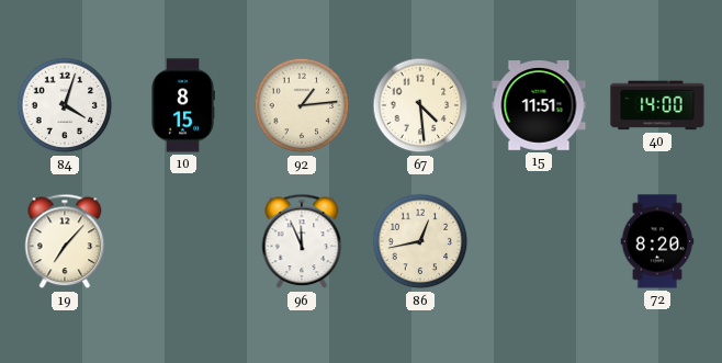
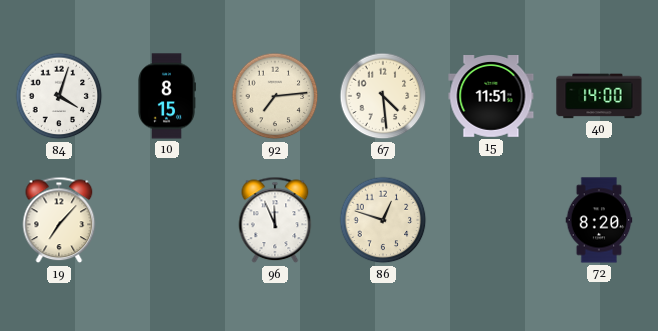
92: 1:14 -> 7:14
86: 12:43 -> 12:48
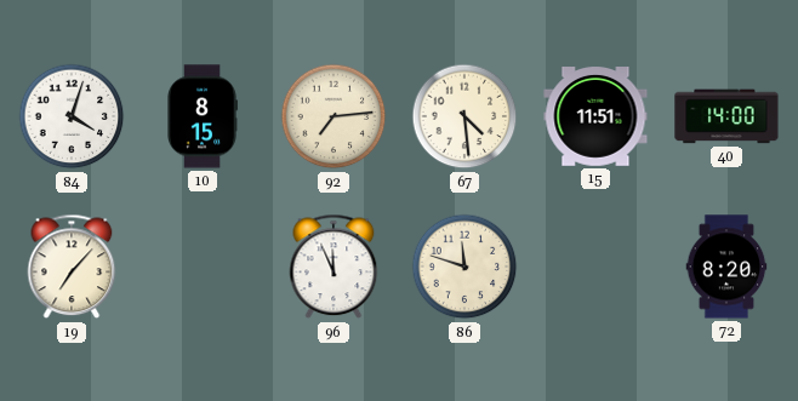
86: 12:48 -> 11:48
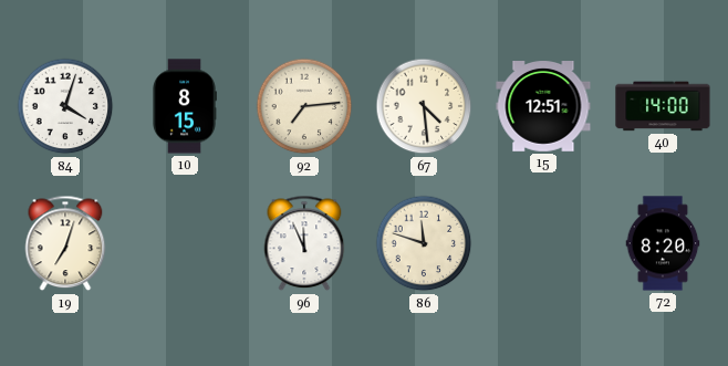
15: 11:51 -> 12:51
19: 7:07 -> 7:03
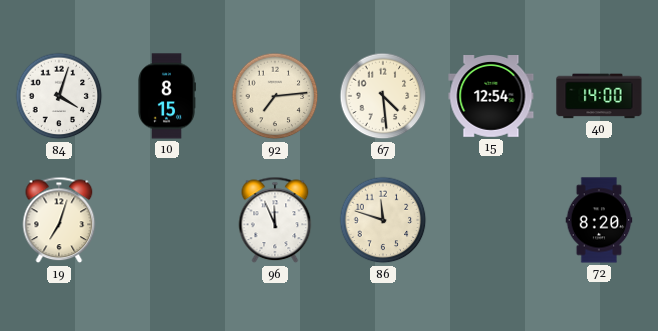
15: 12:51 -> 12:54
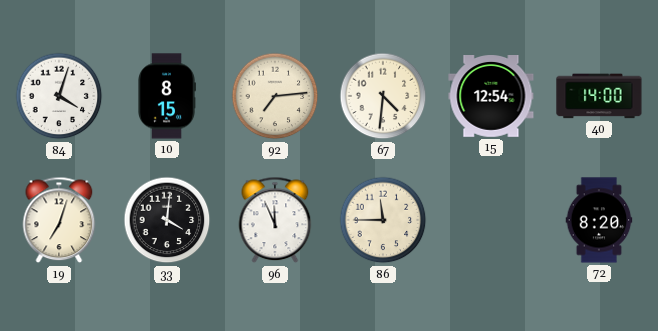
67: 4:29 -> 4:31
33: none -> 4:01
86: 11:48 -> 11:45
